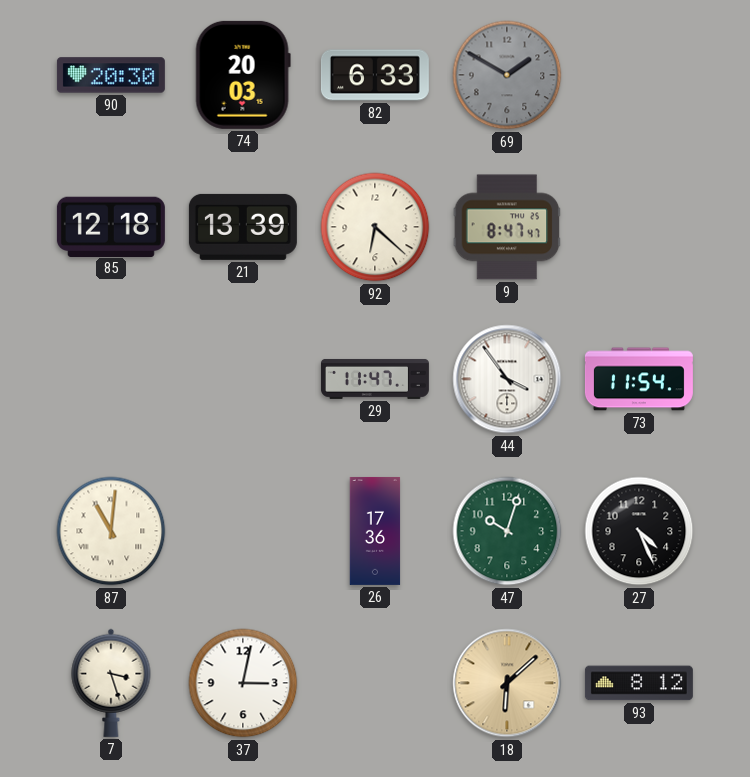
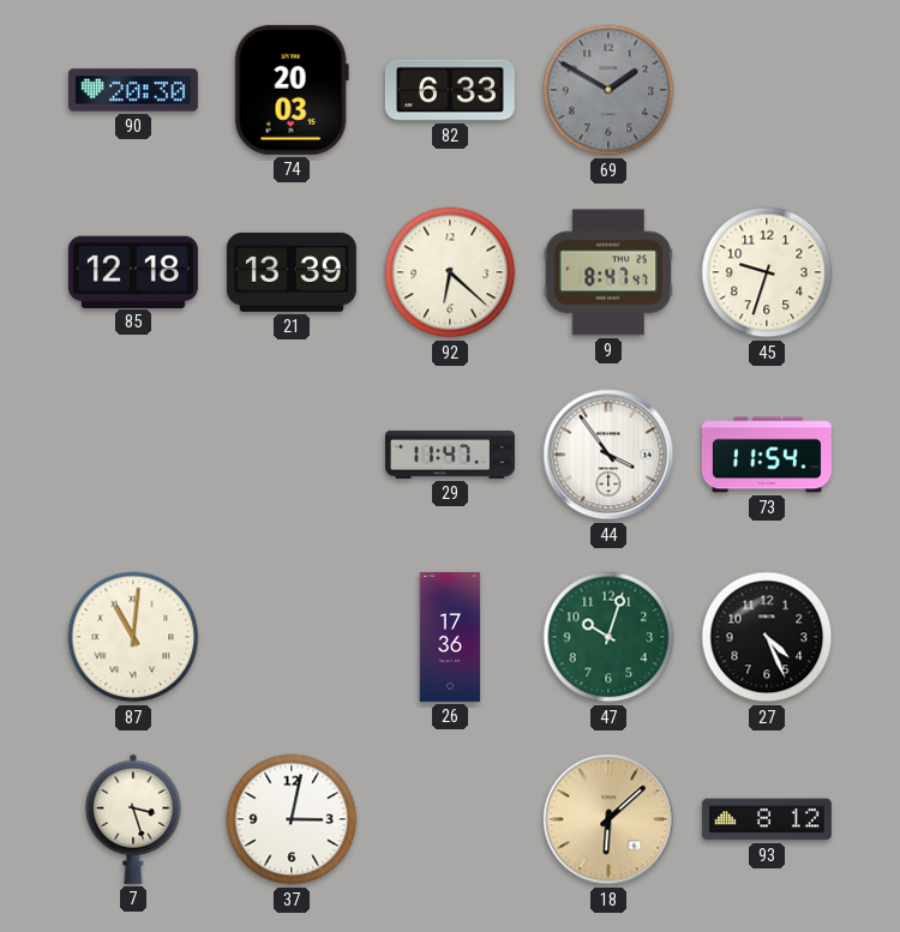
45: none -> 9:33
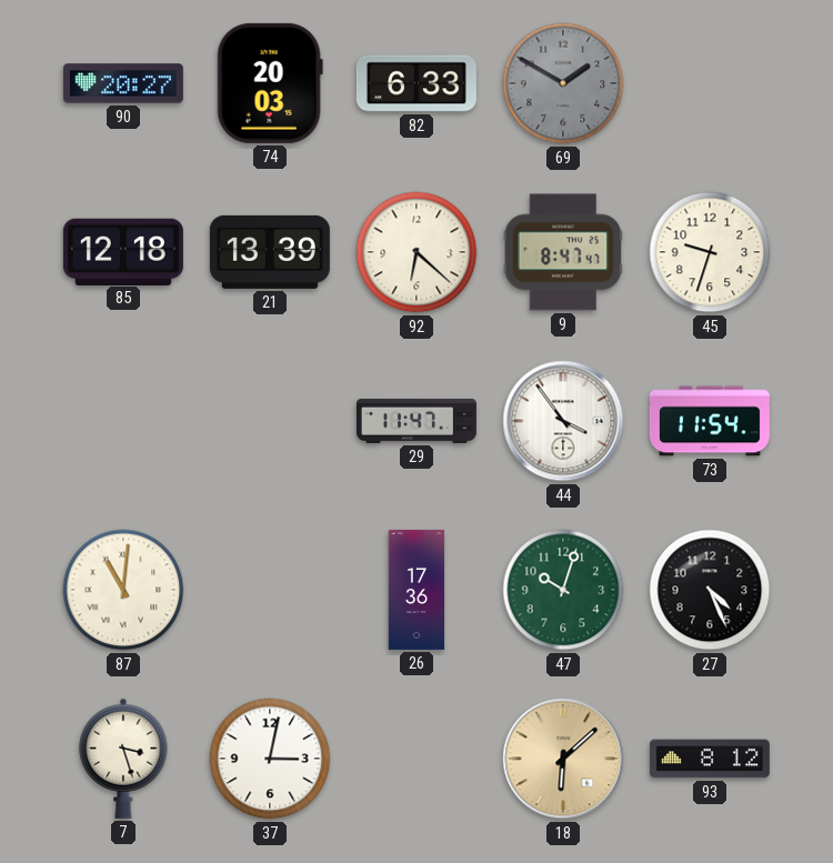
90: 20:30 -> 20:27
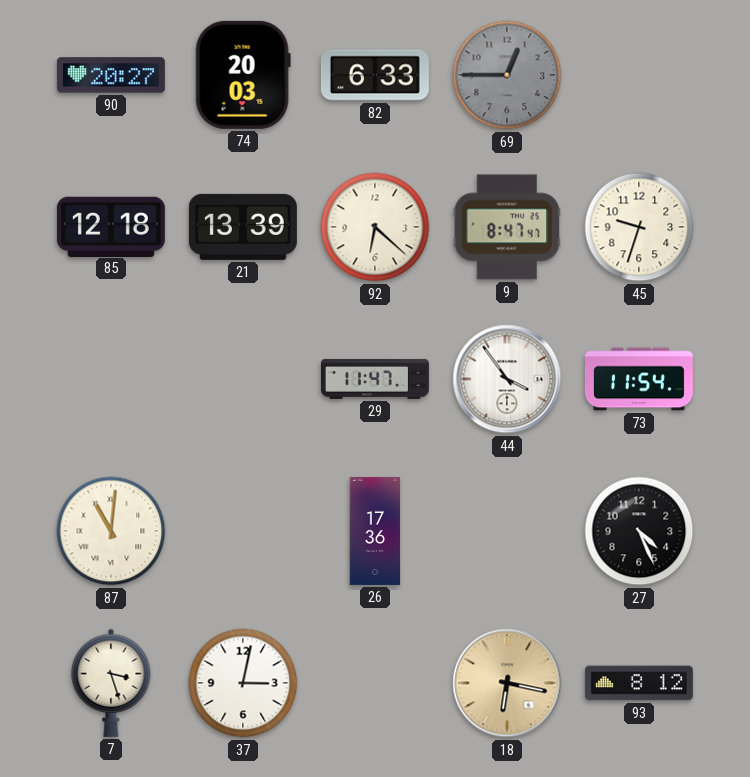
69: 1:50 -> 12:45
47: 10:03 -> none
18: 6:08 -> 6:17
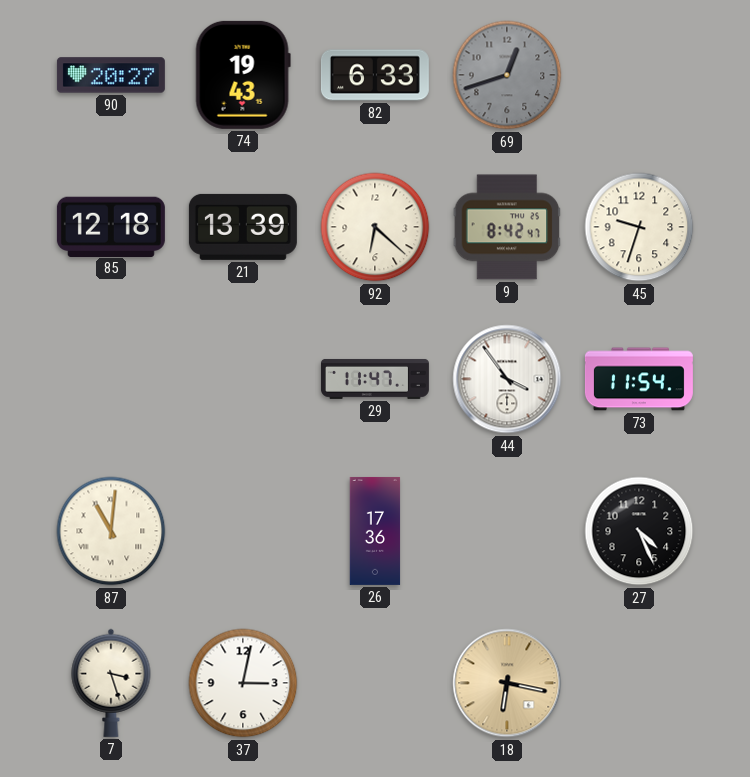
74: 20:03 -> 19:43
69: 12:45 -> 12:42
9: 8:47 -> 8:42
93: 8:12 -> none
